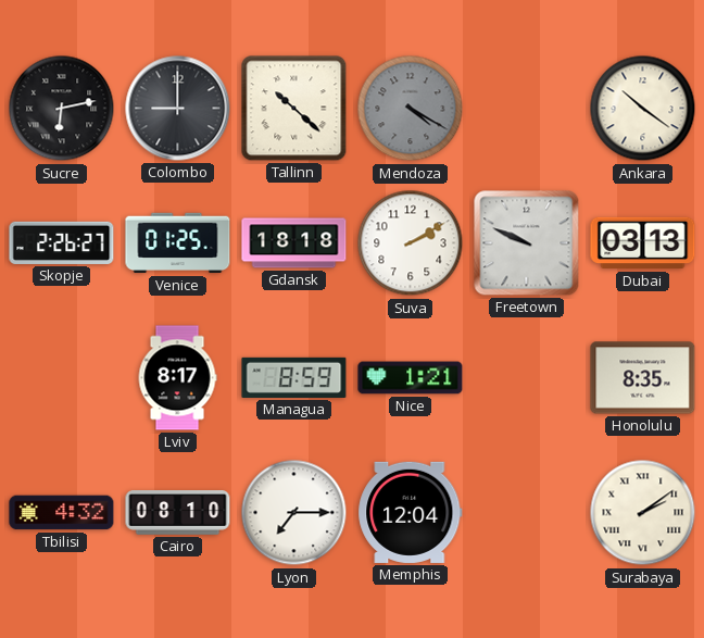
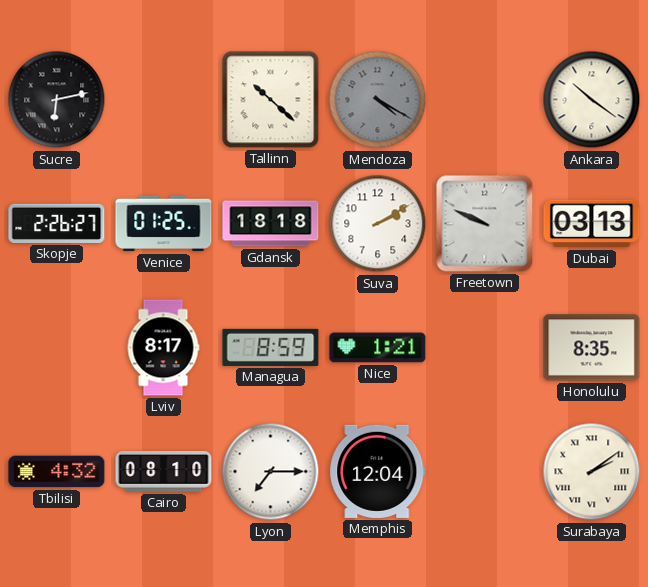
Colombo: 9:00 -> none
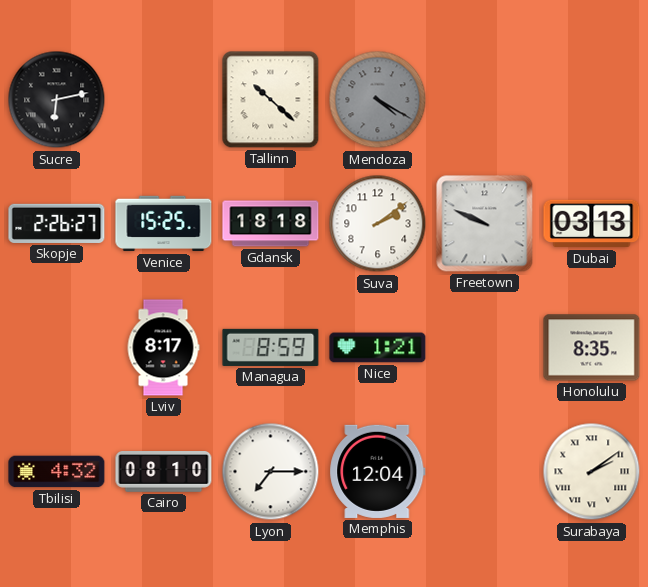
Ankara: 10:21 -> none
Venice: 01:25 -> 15:25
Suva: 2:10 -> 2:09
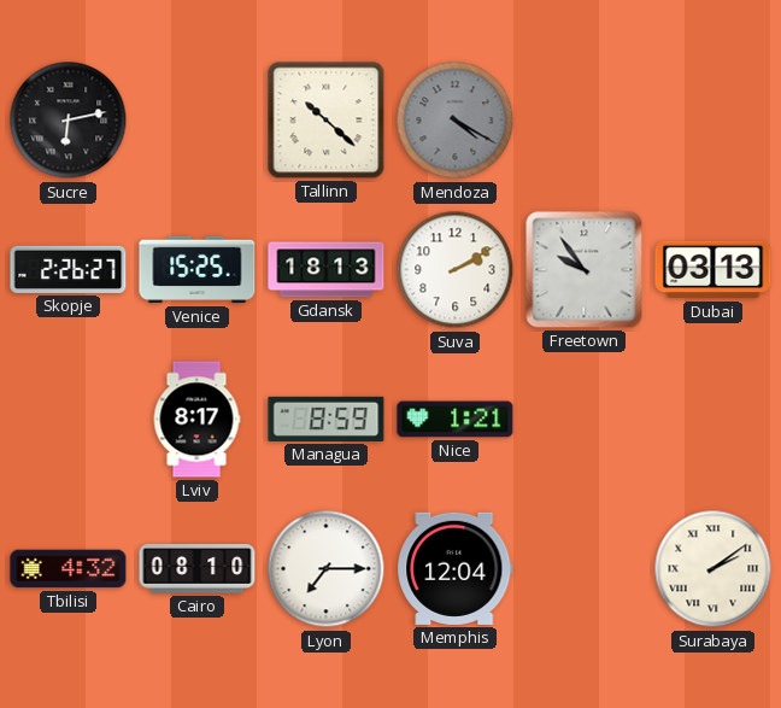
Gdansk: 18:18 -> 18:13
Suva: 2:09 -> 2:10
Freetown: 9:49 -> 9:54
Honolulu: 8:35 -> none
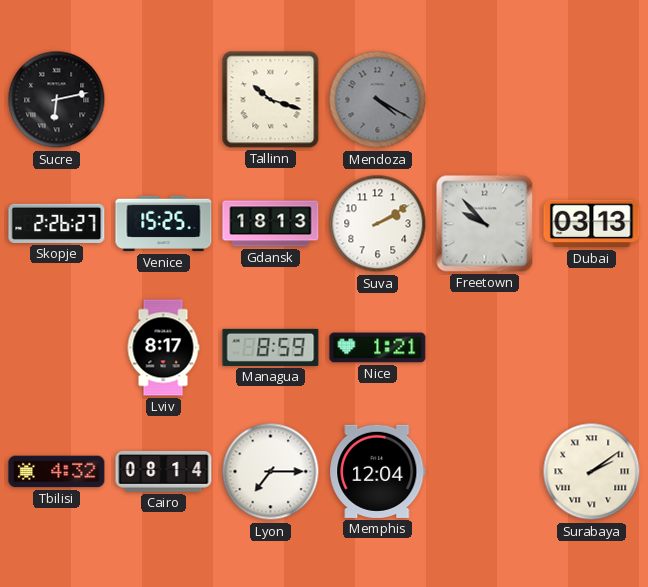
Tallinn: 10:22 -> 10:18
Freetown: 9:54 -> 9:53
Cairo: 08:10 -> 08:14
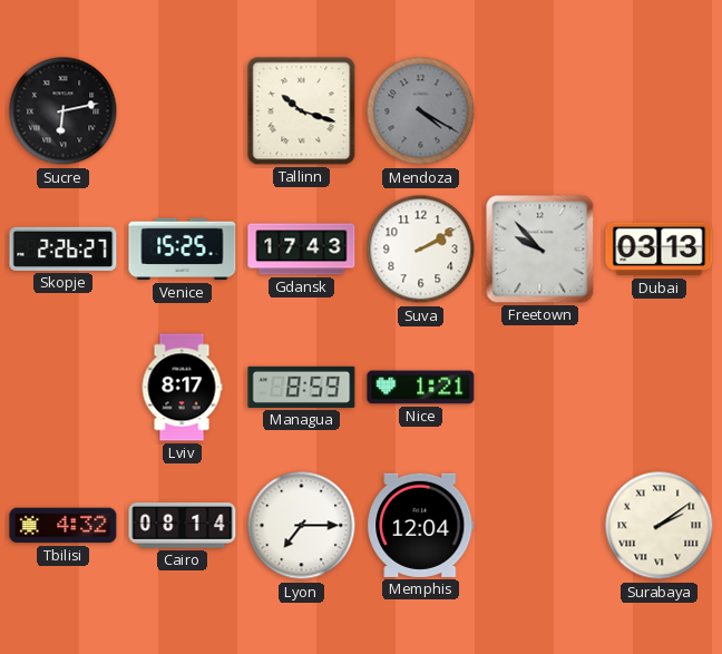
Gdansk: 18:13 -> 17:43
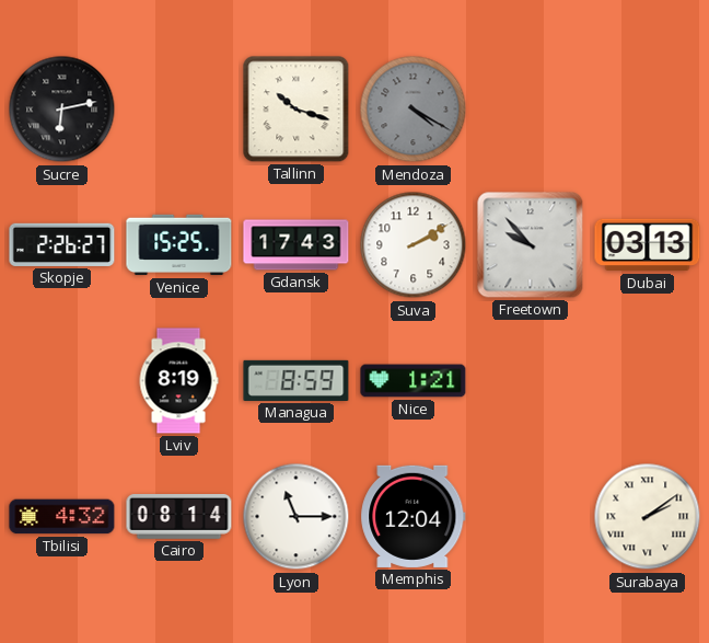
Lviv: 8:17 -> 8:19
Lyon: 7:15 -> 11:15
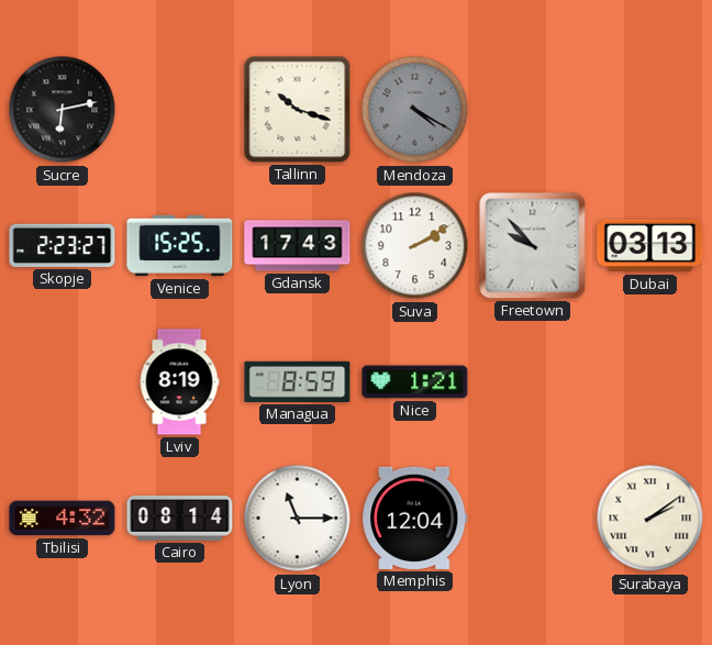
Skopje: 2:26 -> 2:23
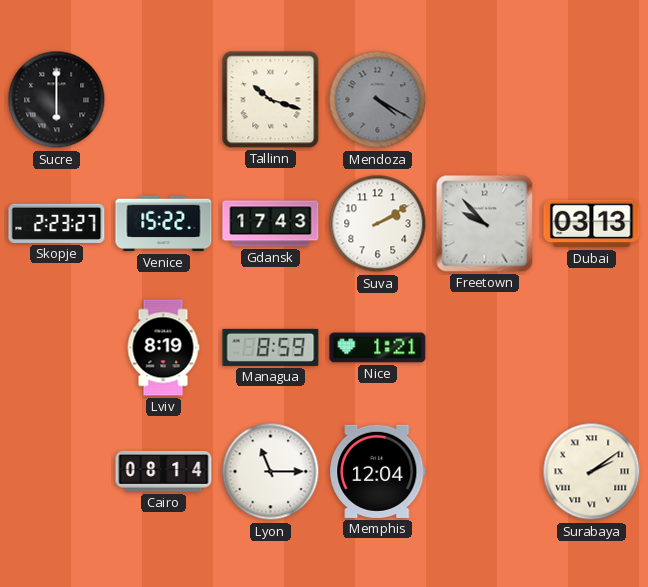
Sucre: 6:13 -> 6:00
Venice: 15:25 -> 15:22
Tbilisi: 4:32 -> none
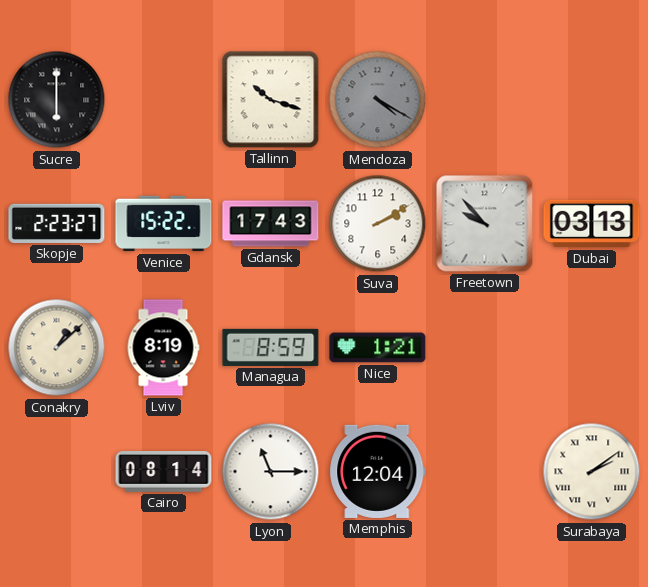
Conakry: none -> 1:08
